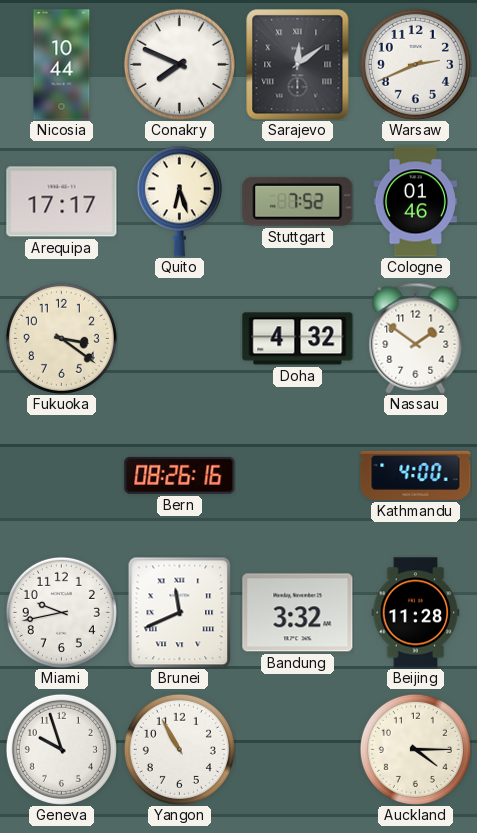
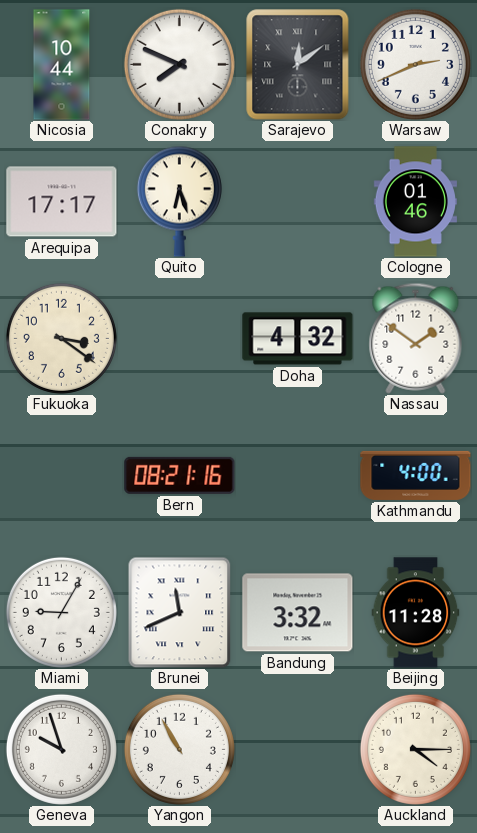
Stuttgart: 7:52 -> none
Bern: 08:26 -> 08:21
Miami: 9:43 -> 9:05
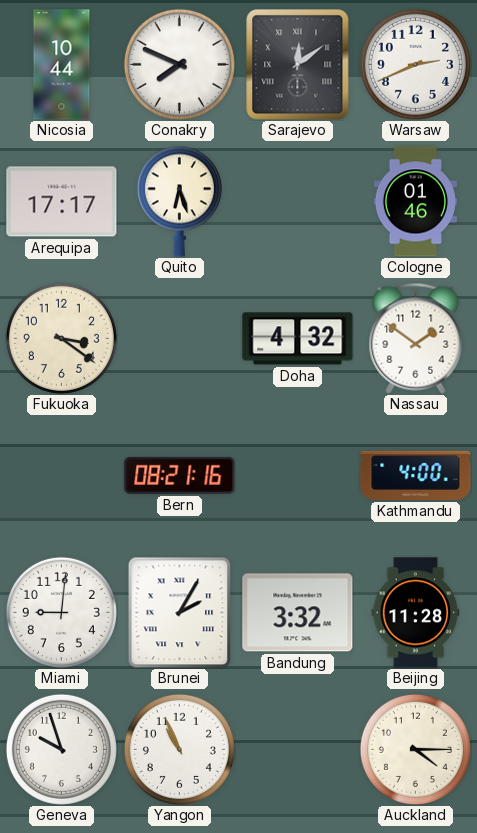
Miami: 9:05 -> 9:01
Brunei: 11:41 -> 2:05
Yangon: 10:55 -> 10:56
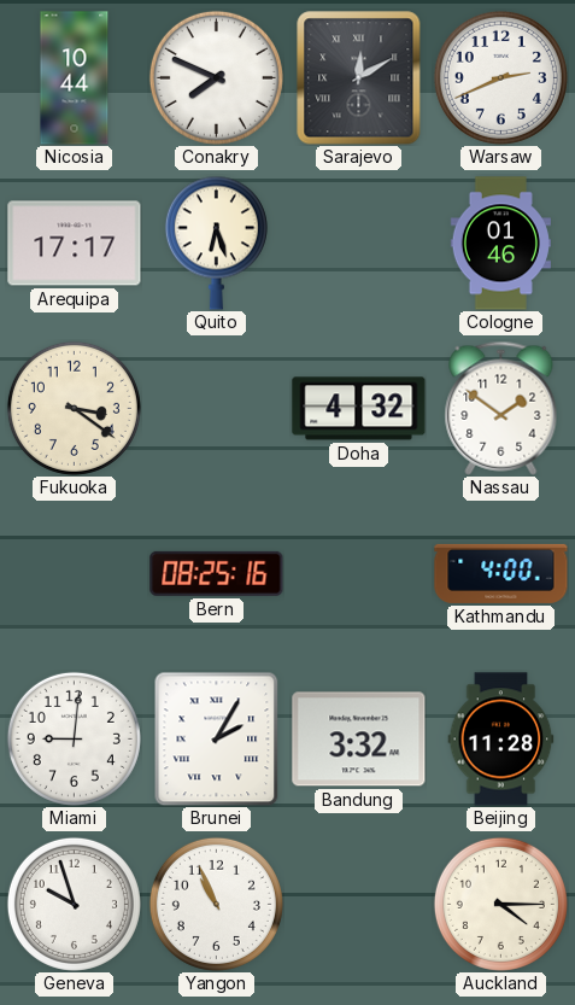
Sarajevo: 12:09 -> 12:10
Bern: 08:21 -> 08:25
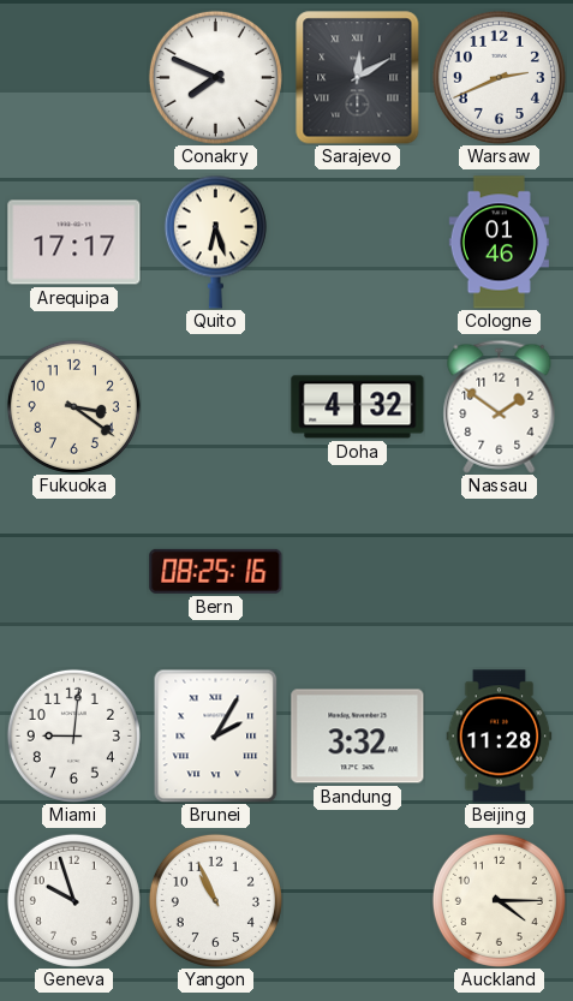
Nicosia: 10:44 -> none
Kathmandu: 4:00 -> none
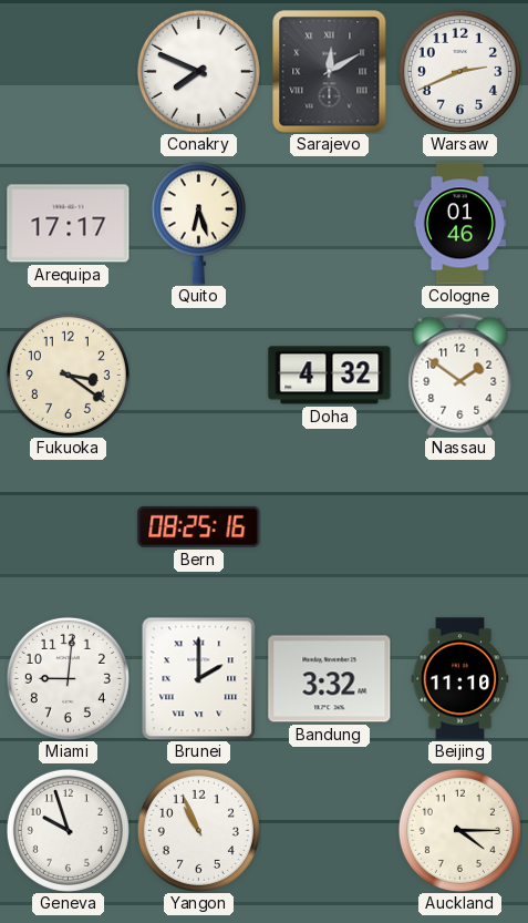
Brunei: 2:05 -> 2:00
Beijing: 11:28 -> 11:10
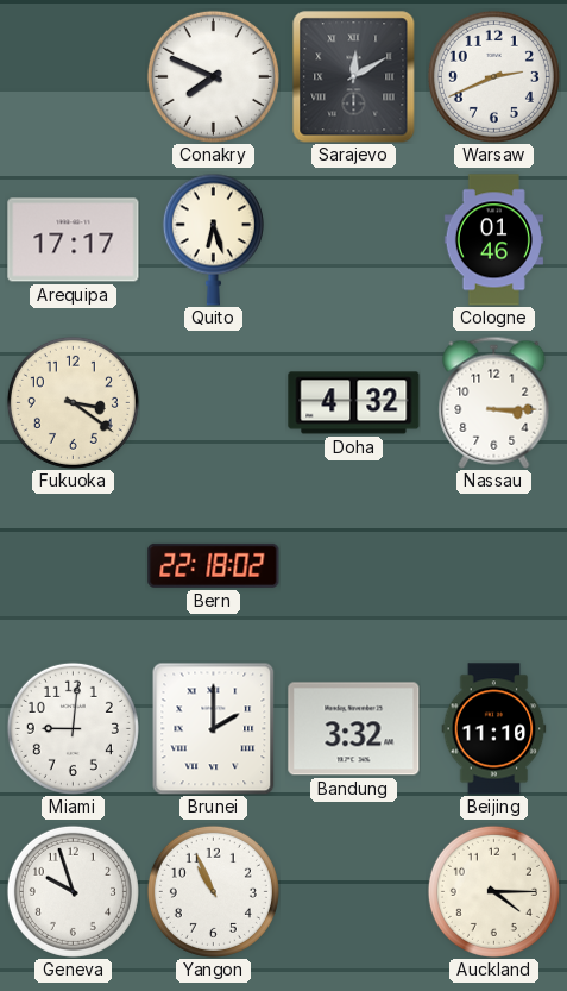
Nassau: 1:51 -> 3:15
Bern: 08:25 -> 22:18
